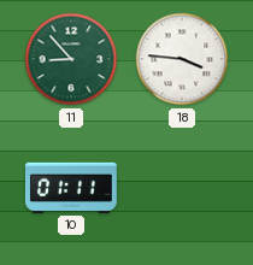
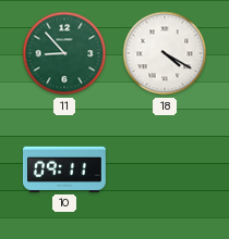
18: 3:46 -> 4:20
10: 01:11 -> 09:11
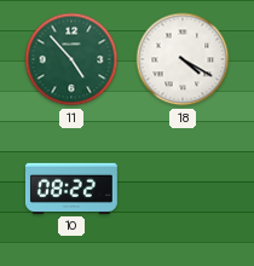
11: 8:53 -> 4:53
10: 09:11 -> 08:22
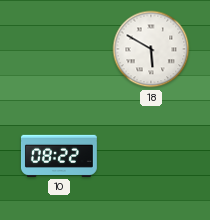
11: 4:53 -> none
18: 4:20 -> 5:50
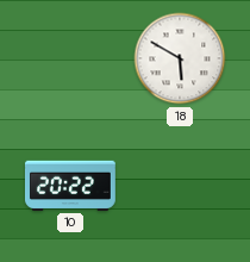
10: 08:22 -> 20:22
